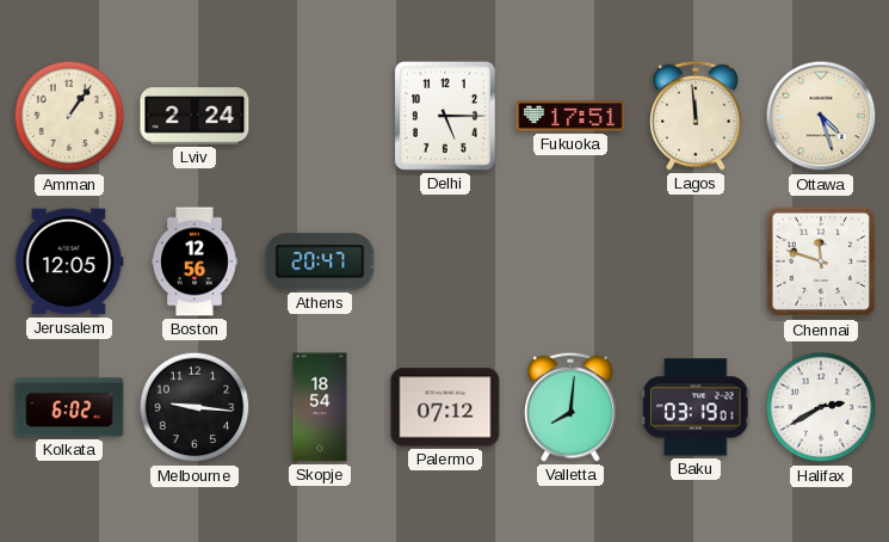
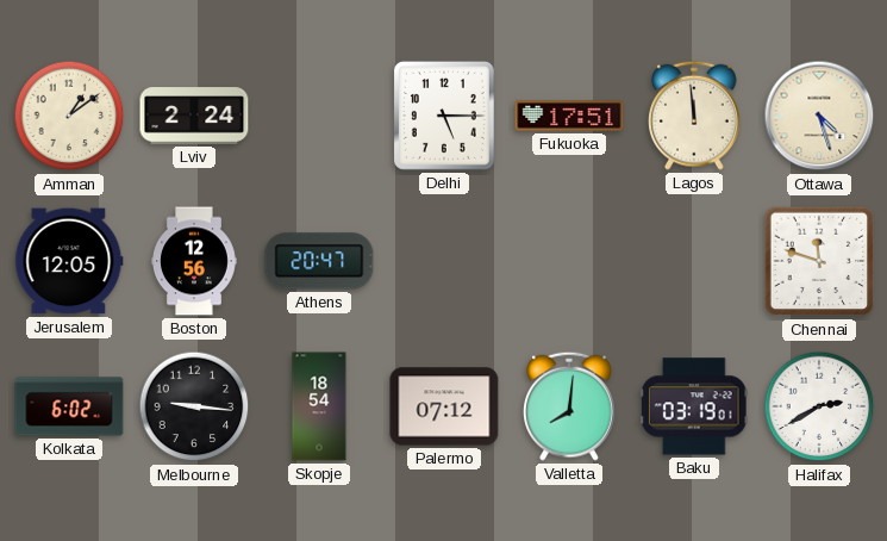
Amman: 1:06 -> 1:09
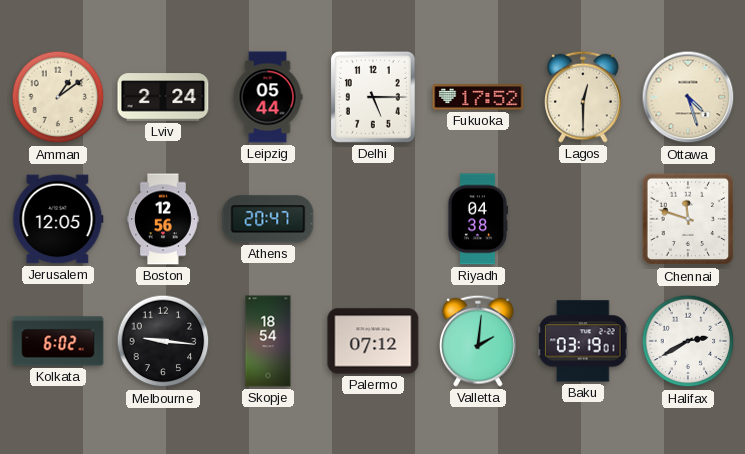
Leipzig: none -> 05:44
Fukuoka: 17:51 -> 17:52
Lagos: 11:59 -> 12:30
Riyadh: none -> 04:38
Valletta: 8:01 -> 2:01
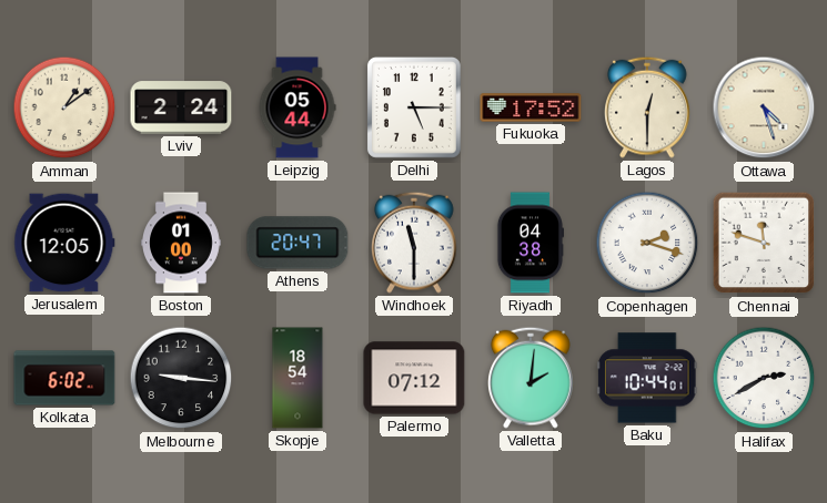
Boston: 12:56 -> 01:00
Windhoek: none -> 11:30
Copenhagen: none -> 2:18
Baku: 03:19 -> 10:44
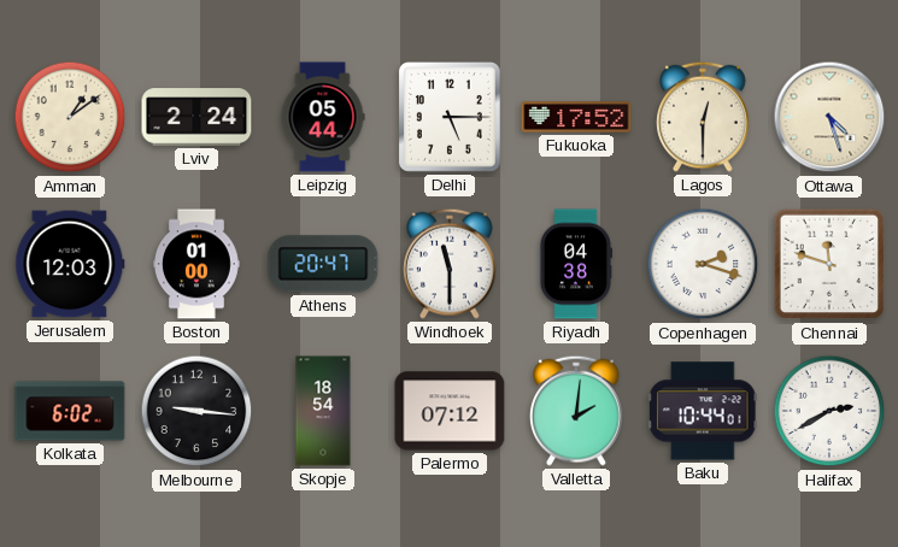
Jerusalem: 12:05 -> 12:03
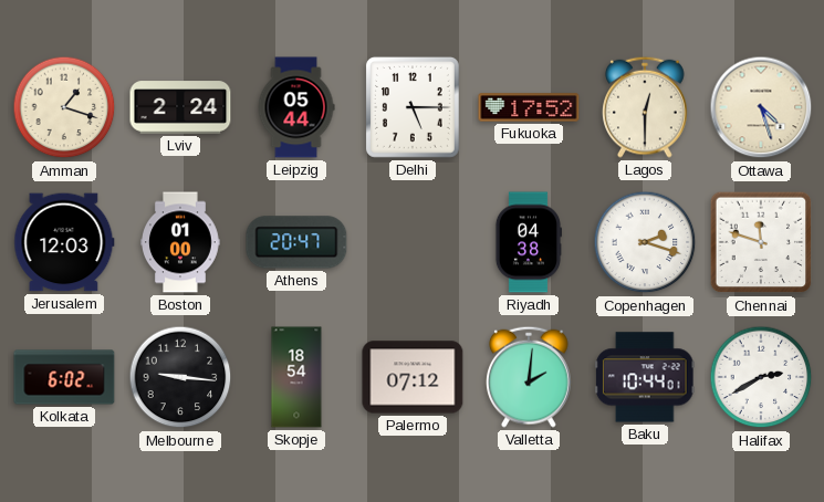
Amman: 1:09 -> 1:18
Windhoek: 11:30 -> none
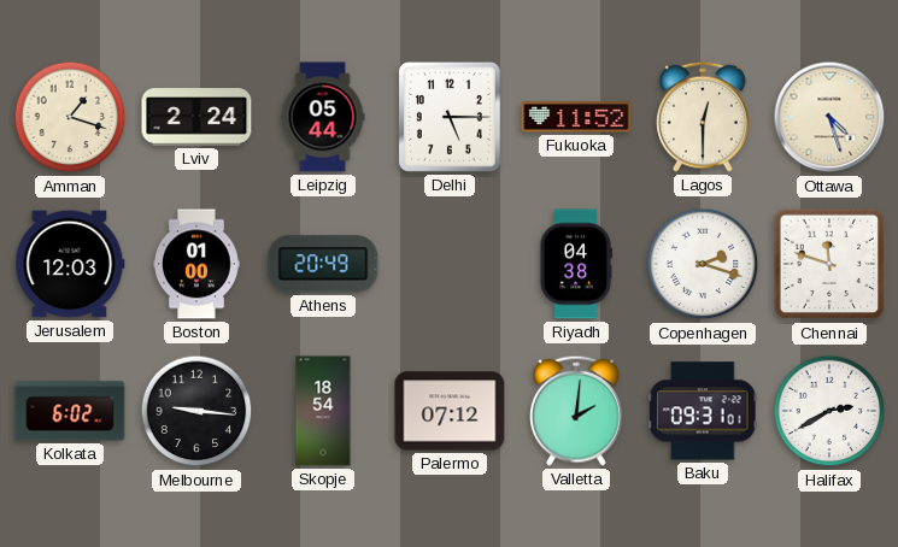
Fukuoka: 17:52 -> 11:52
Athens: 20:47 -> 20:49
Baku: 10:44 -> 09:31
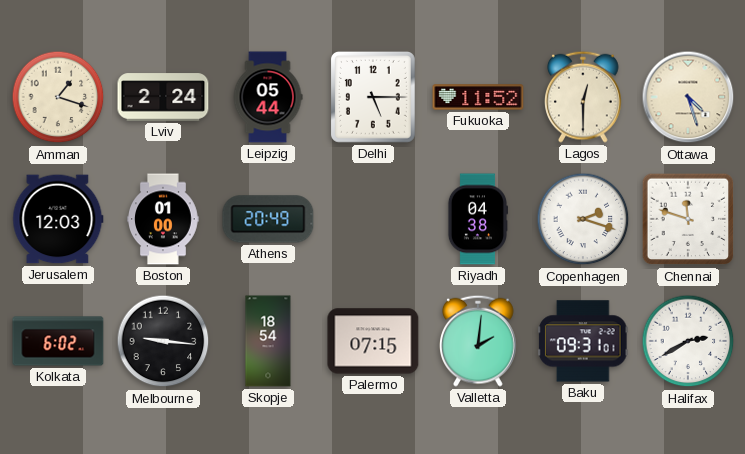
Palermo: 07:12 -> 07:15
